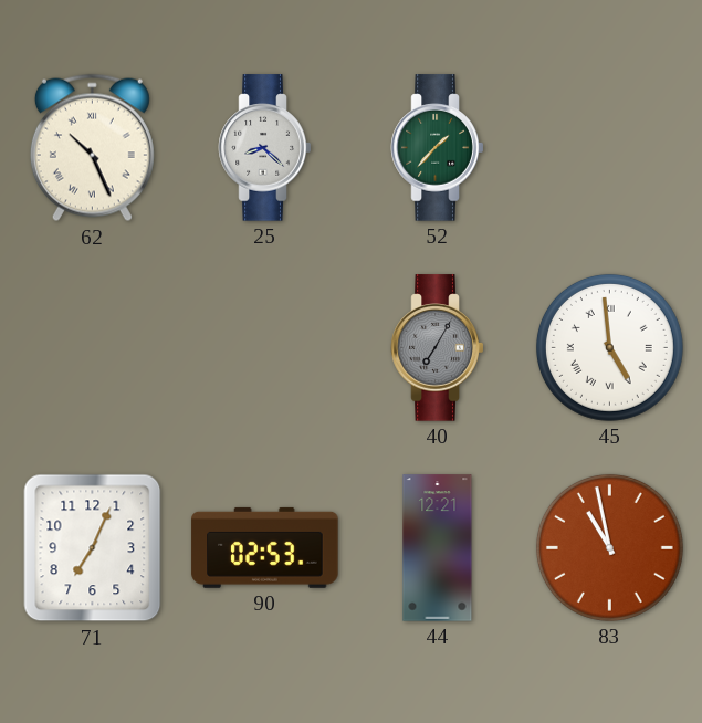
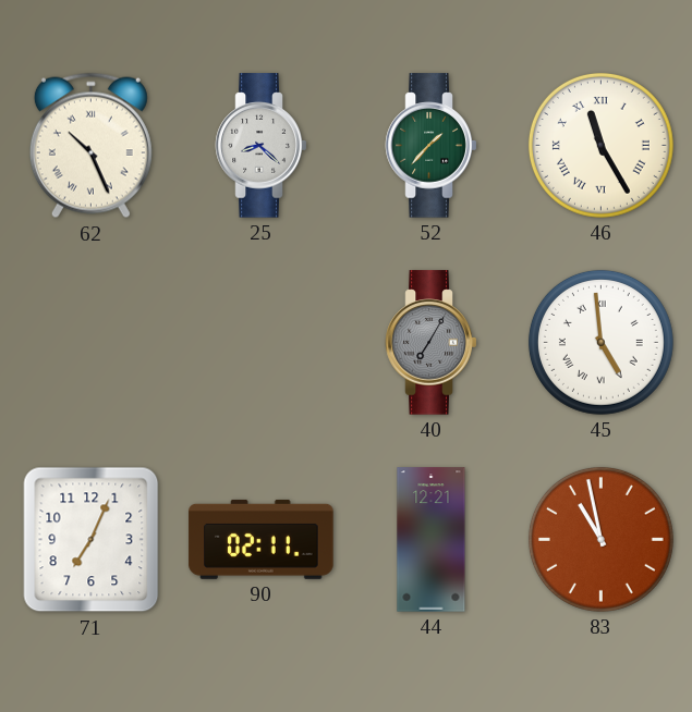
46: none -> 11:25
90: 02:53 -> 02:11
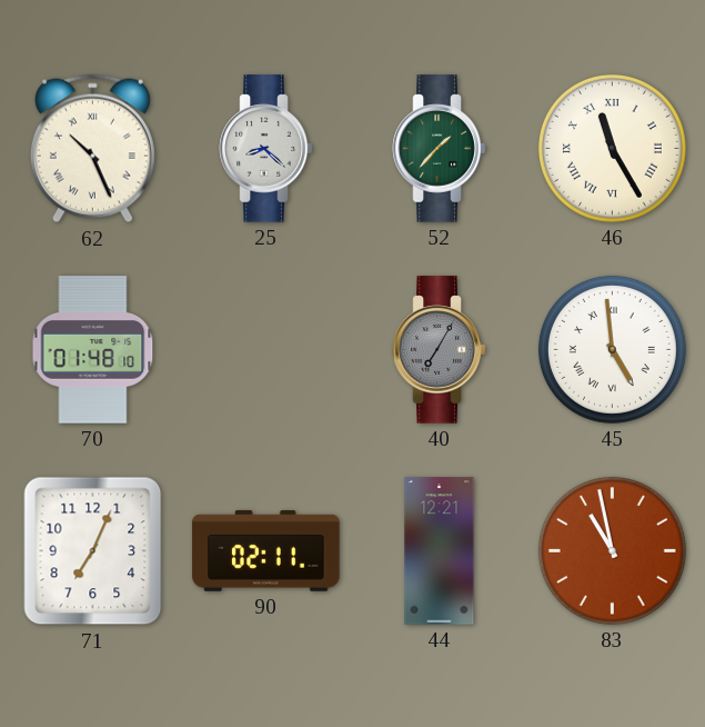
70: none -> 01:48
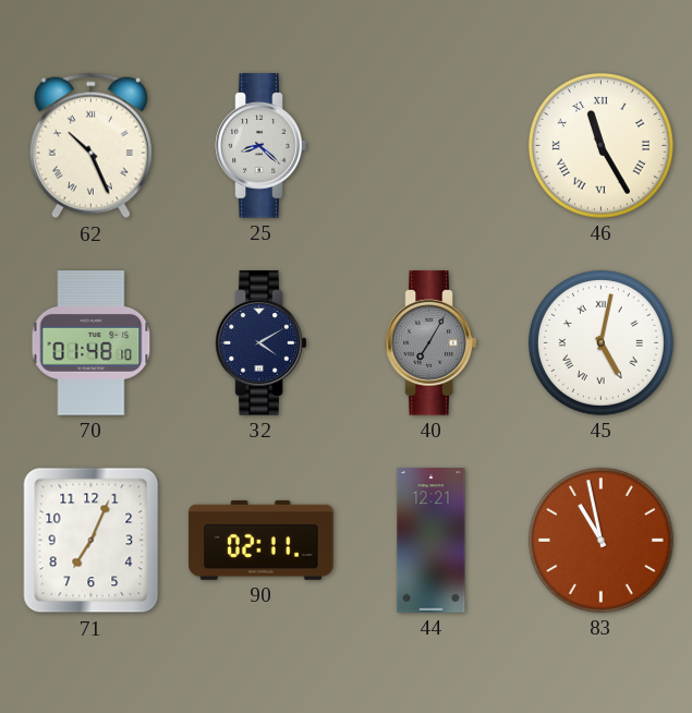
52: 1:37 -> none
32: none -> 4:10
45: 4:59 -> 5:02
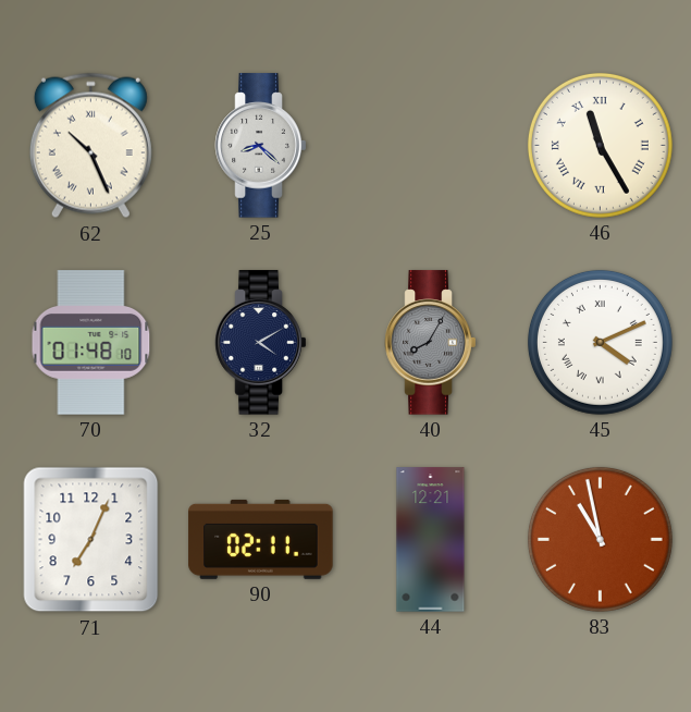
40: 7:05 -> 8:05
45: 5:02 -> 4:11
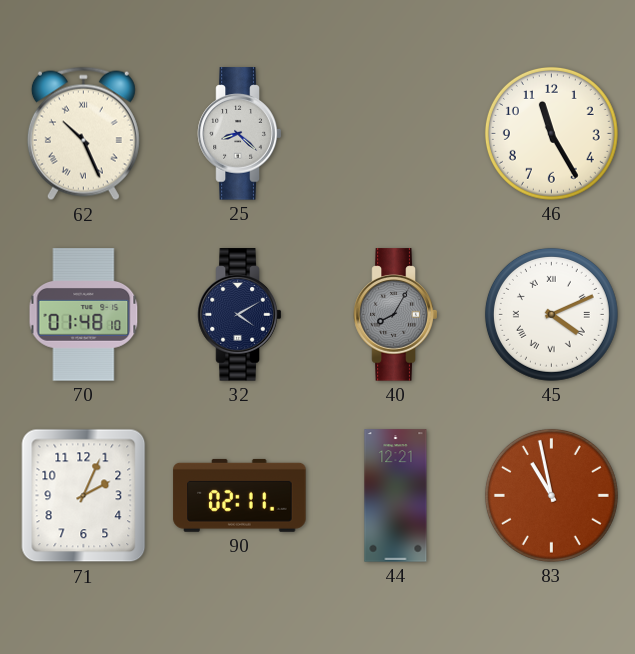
46 numerals: Roman -> Arabic
71: 7:04 -> 2:04
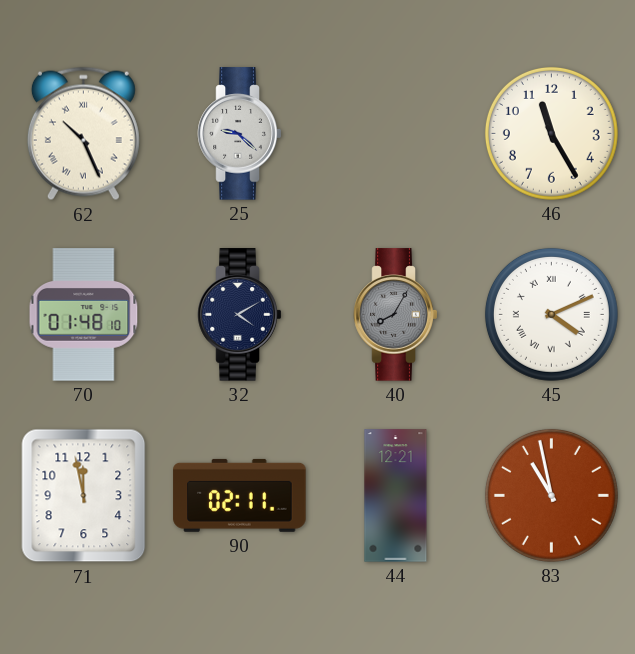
25: 8:22 -> 9:22
71: 2:04 -> 11:58
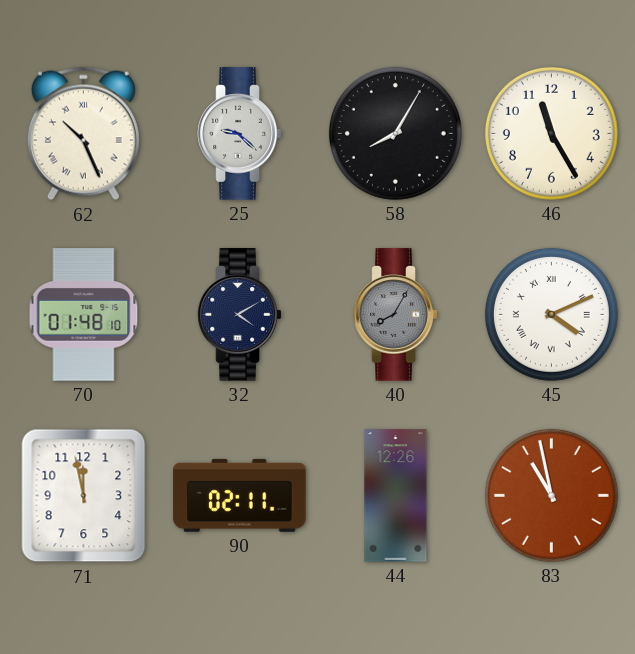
58: none -> 8:05
44: 12:21 -> 12:26
